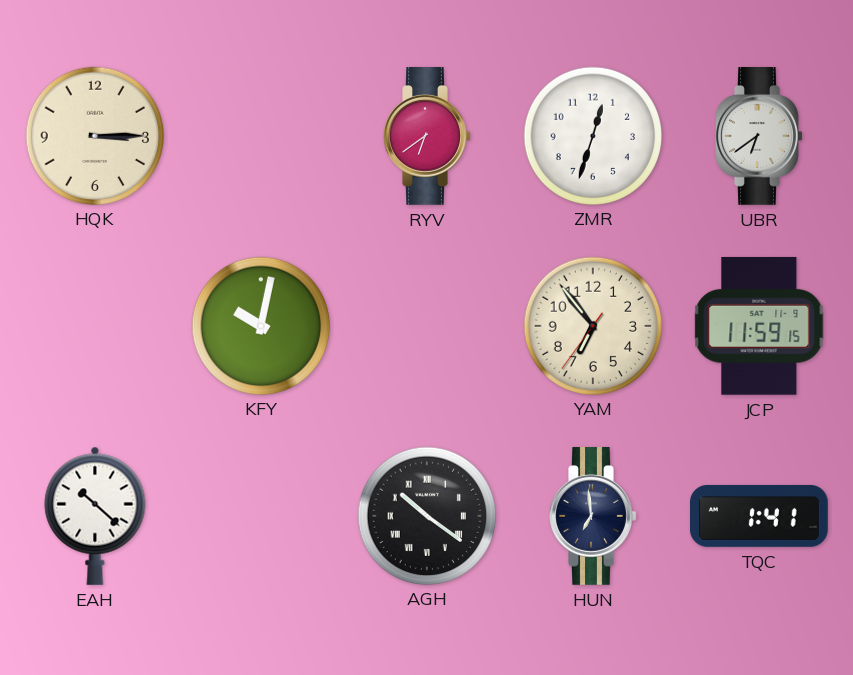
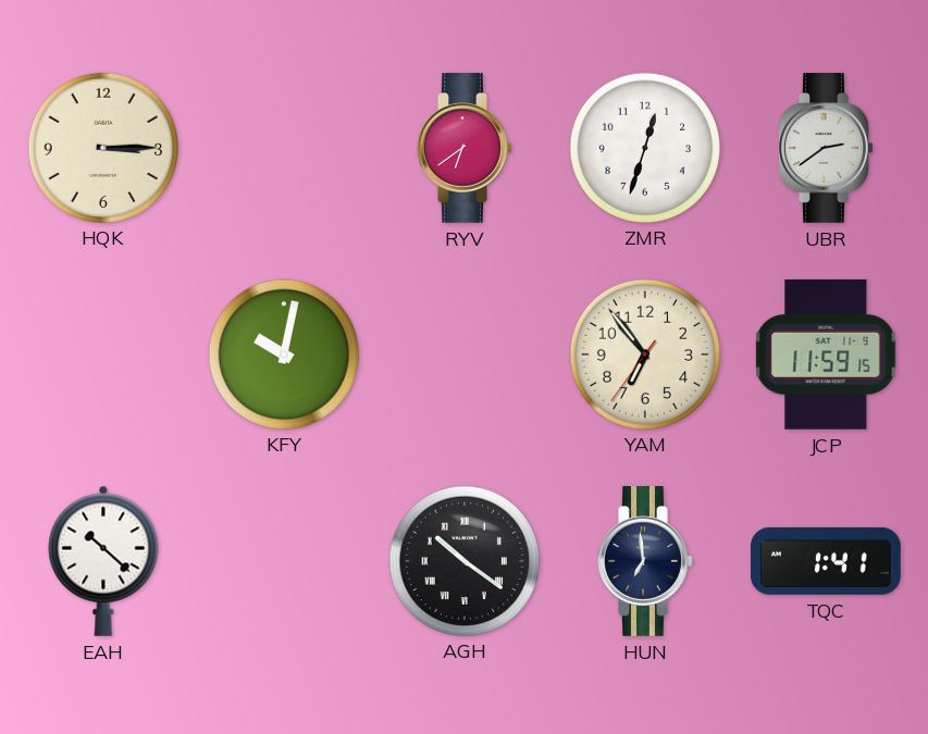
UBR: 6:39 -> 2:39
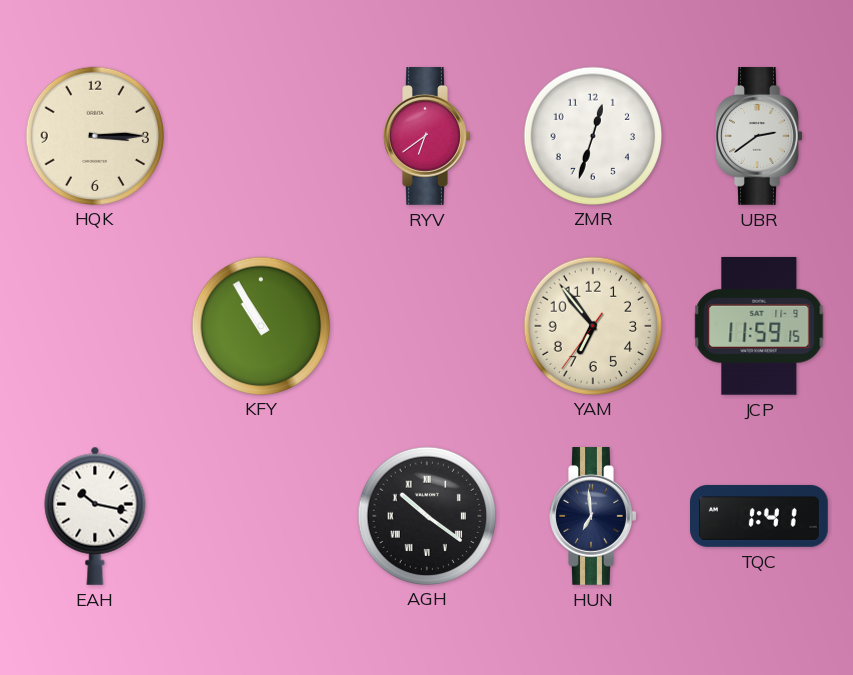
KFY: 10:02 -> 10:55
EAH: 10:22 -> 10:17
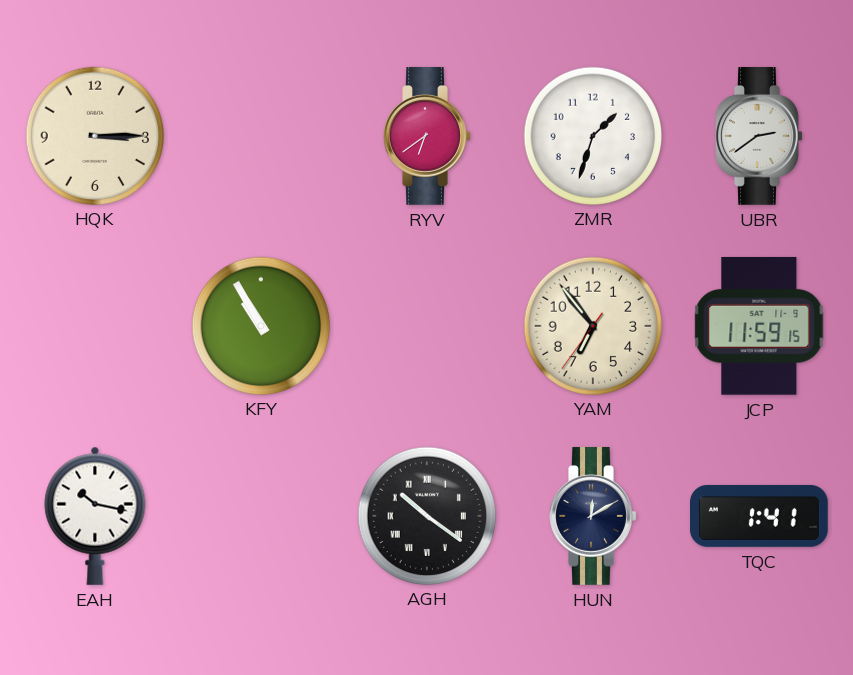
ZMR: 12:33 -> 1:33
HUN: 6:59 -> 12:10
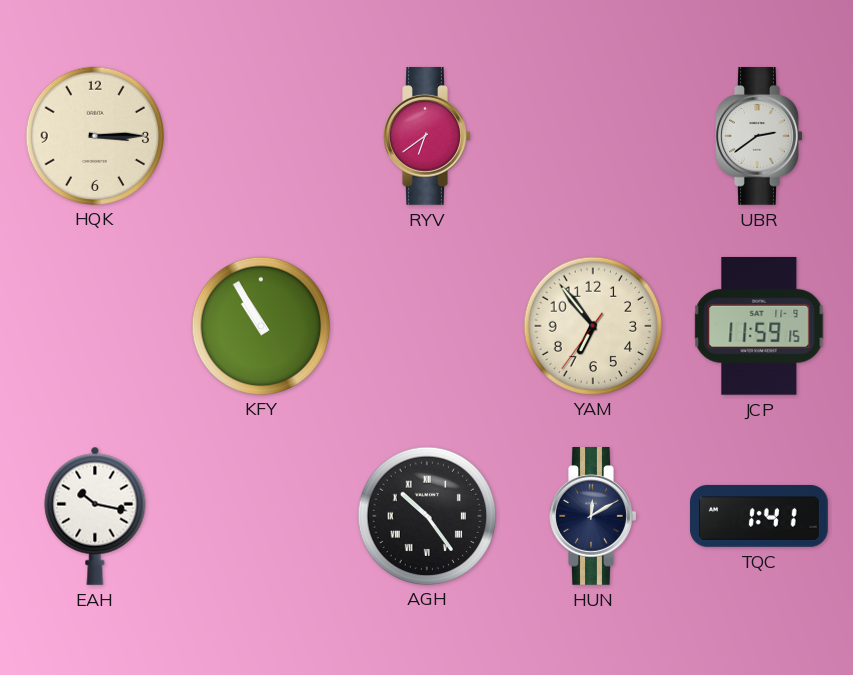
ZMR: 1:33 -> none
AGH: 10:21 -> 10:24
